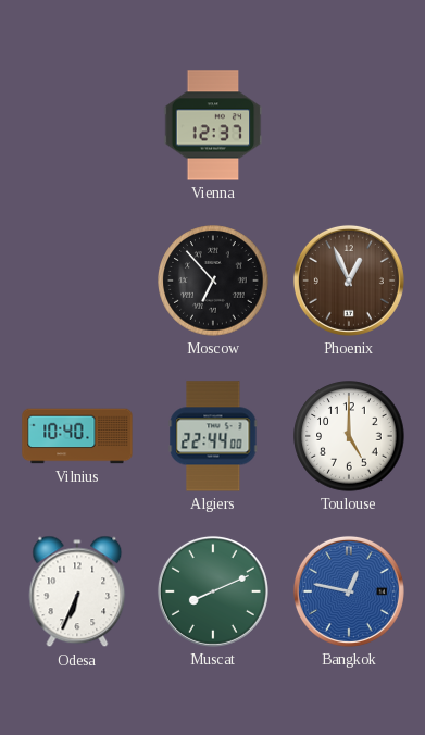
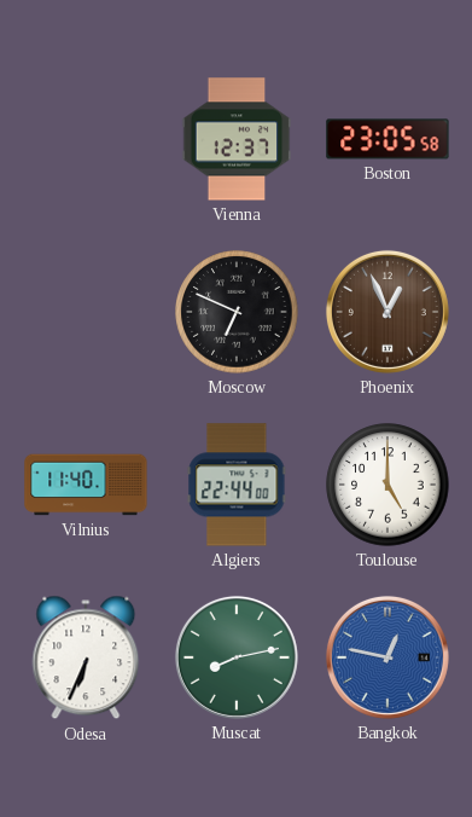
Boston: none -> 23:05
Moscow: 6:53 -> 6:49
Vilnius: 10:40 -> 11:40
Muscat: 8:11 -> 8:13
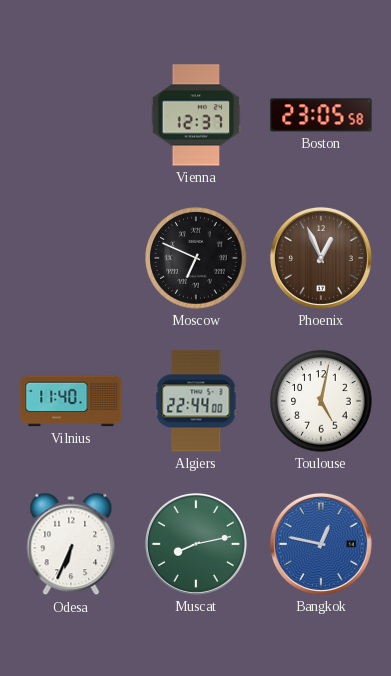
Toulouse: 5:00 -> 5:02
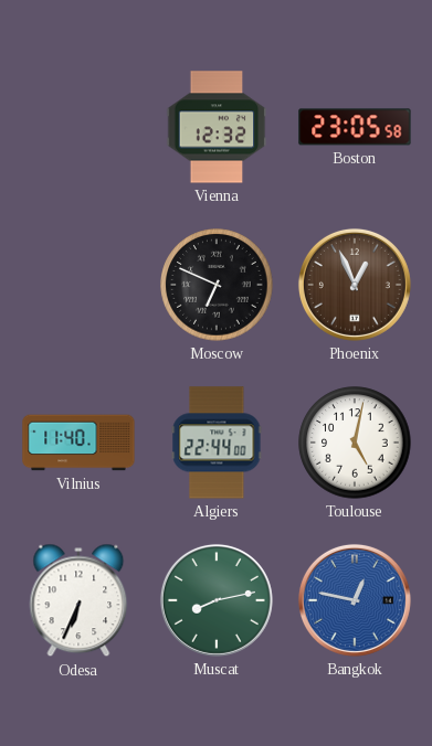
Vienna: 12:37 -> 12:32
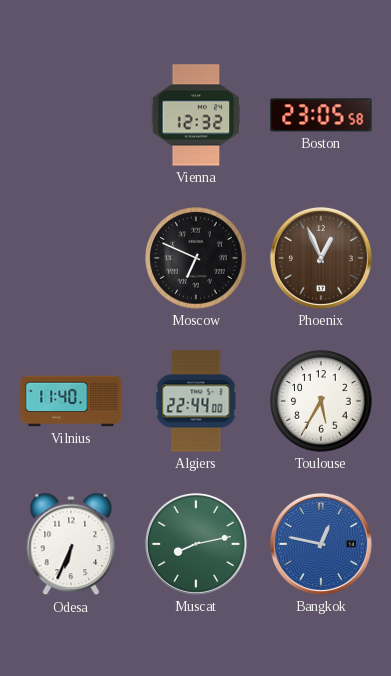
Toulouse: 5:02 -> 5:35
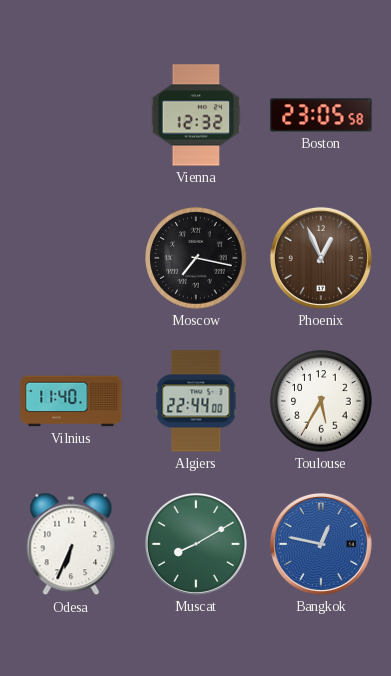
Moscow: 6:49 -> 7:17
Muscat: 8:13 -> 8:10
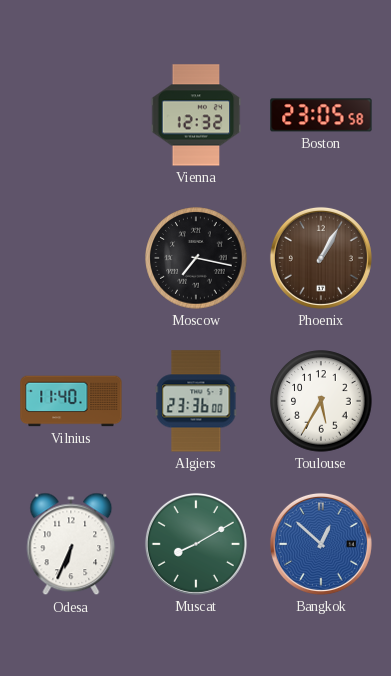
Phoenix: 12:56 -> 1:05
Algiers: 22:44 -> 23:36
Bangkok: 12:47 -> 12:52
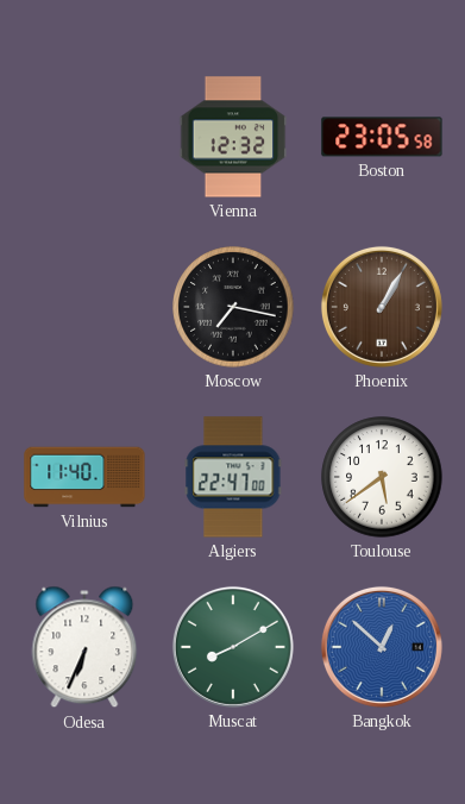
Algiers: 23:36 -> 22:47
Toulouse: 5:35 -> 5:39
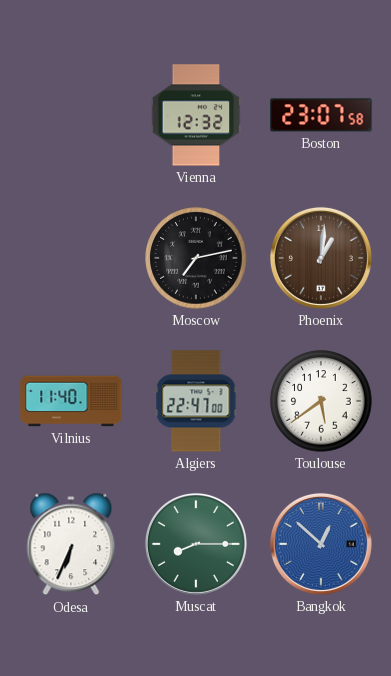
Boston: 23:05 -> 23:07
Moscow: 7:17 -> 7:13
Phoenix: 1:05 -> 1:01
Muscat: 8:10 -> 8:15
